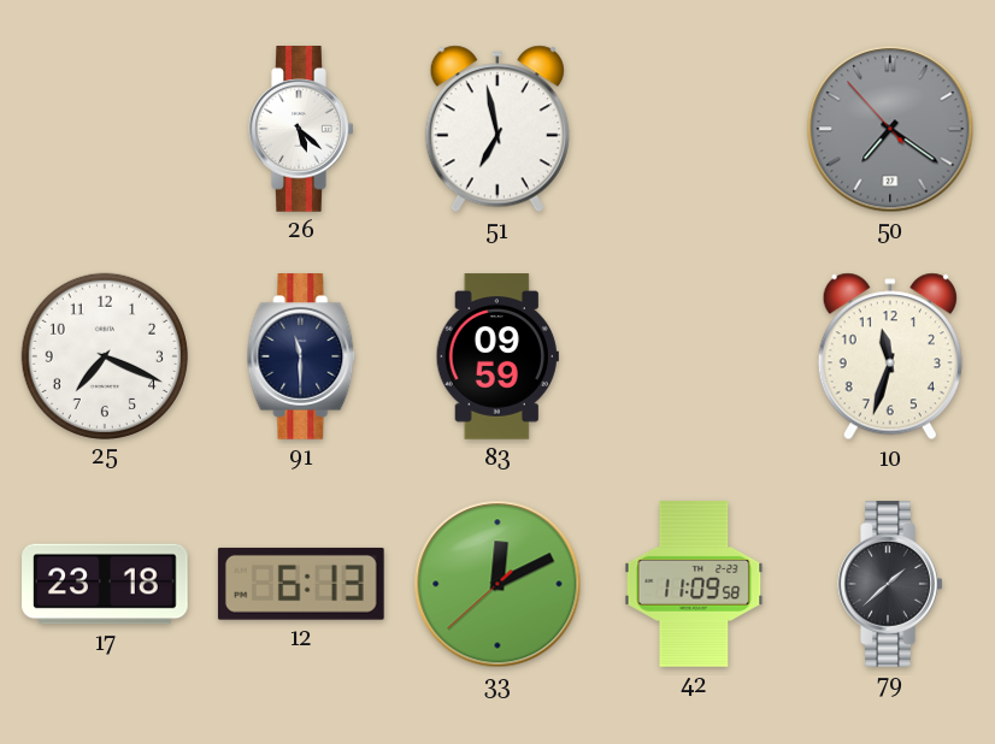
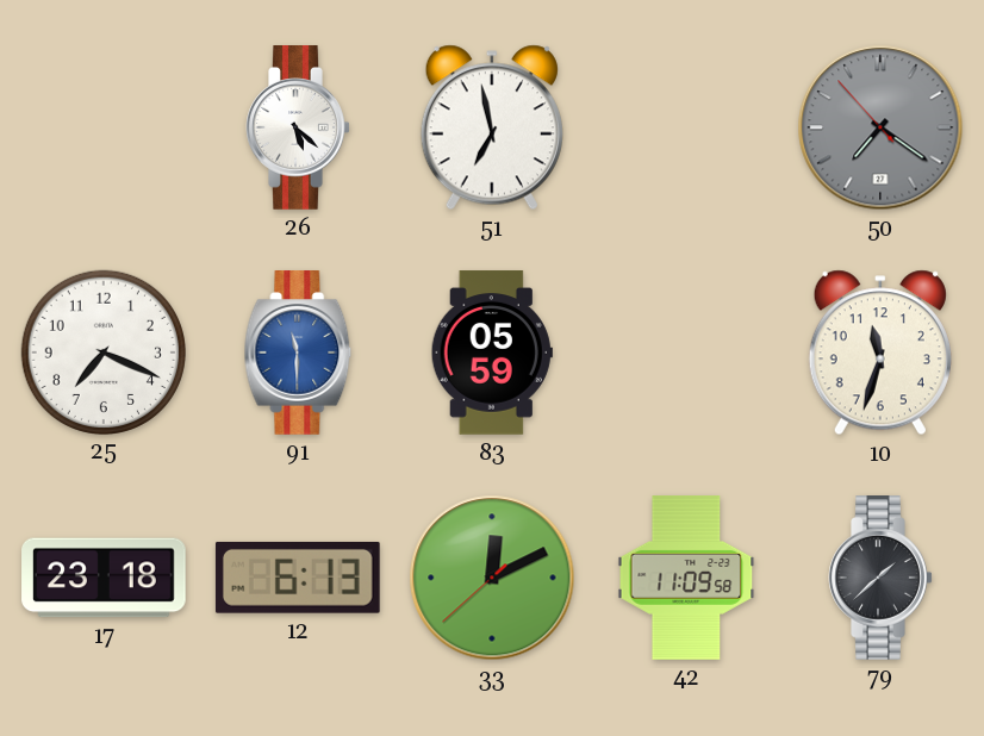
91 dial: navy -> blue
83: 09:59 -> 05:59
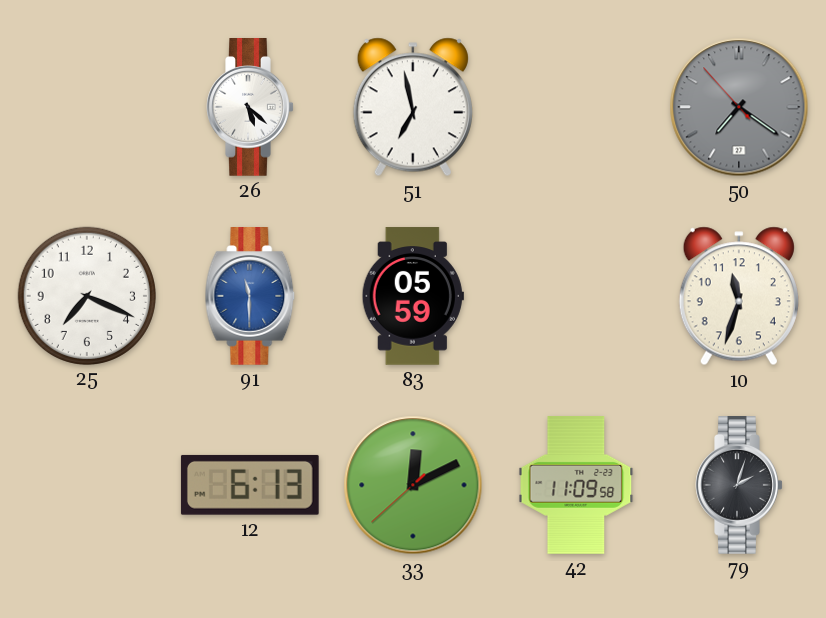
17: 23:18 -> none
79: 1:38 -> 2:03
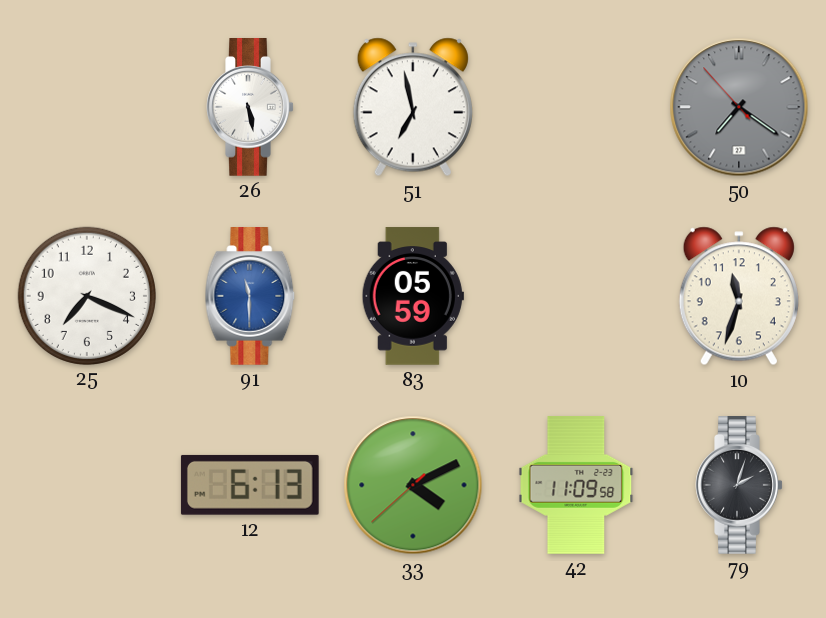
26: 5:22 -> 5:28
33: 12:10 -> 4:10
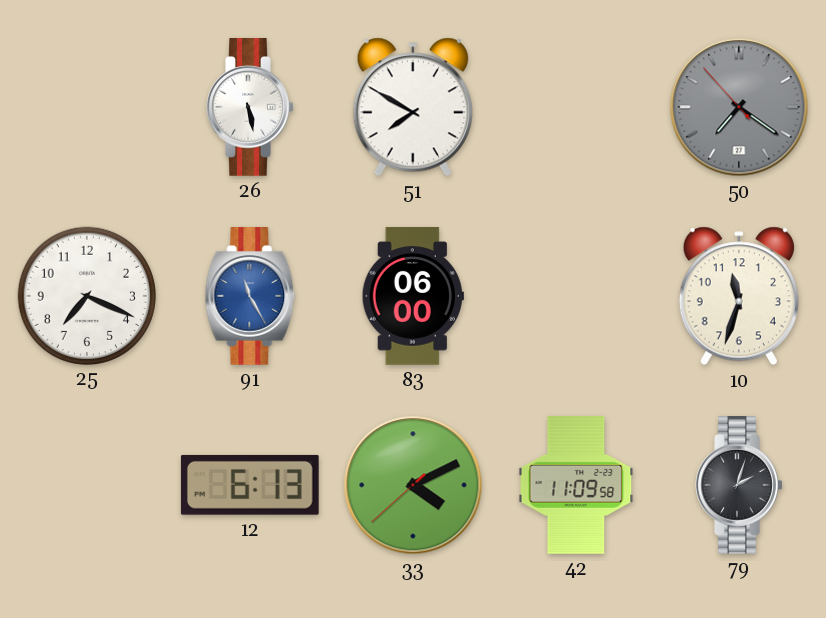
51: 6:58 -> 7:50
91: 11:30 -> 11:25
83: 05:59 -> 06:00
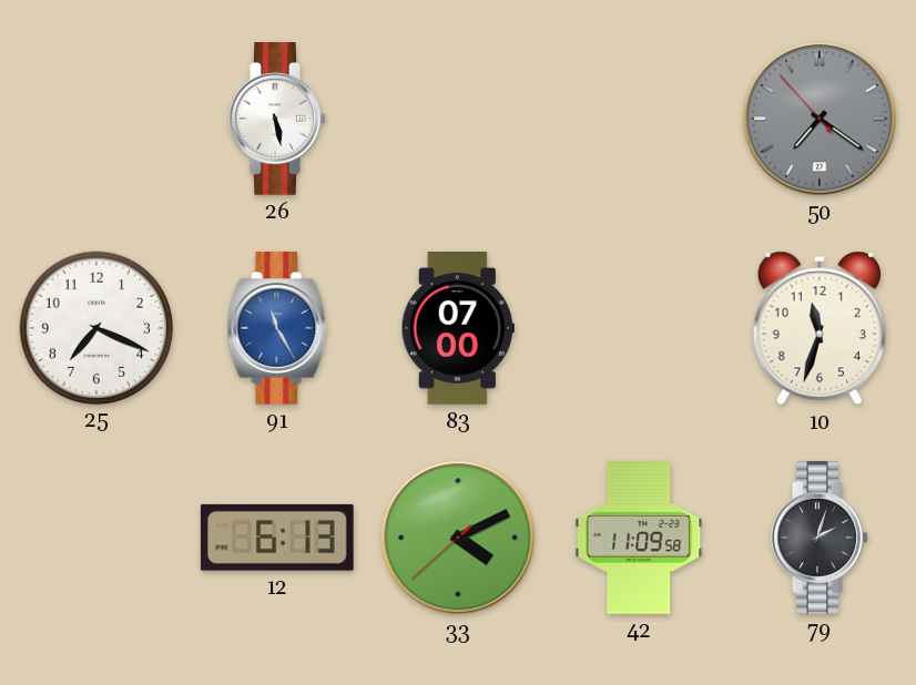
51: 7:50 -> none
83: 06:00 -> 07:00
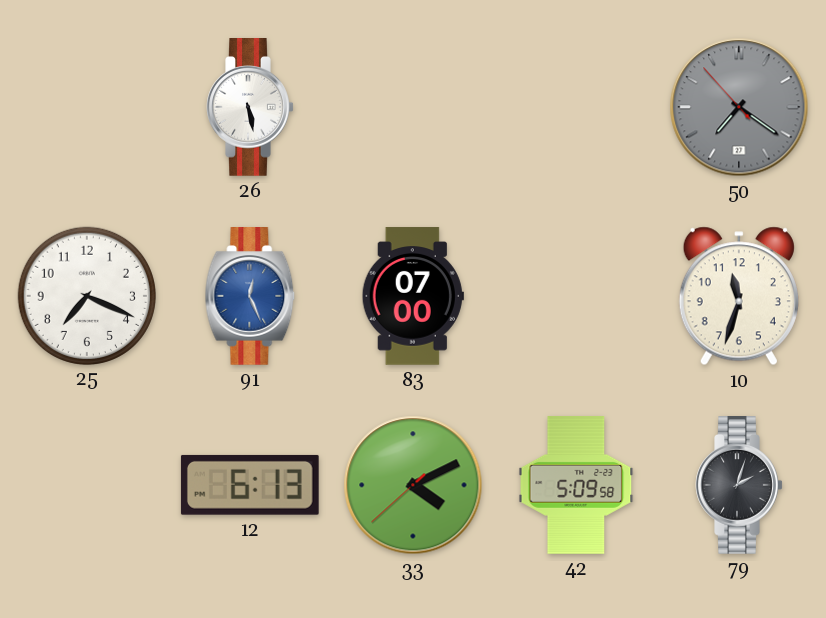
91: 11:25 -> 12:26
42: 11:09 -> 5:09
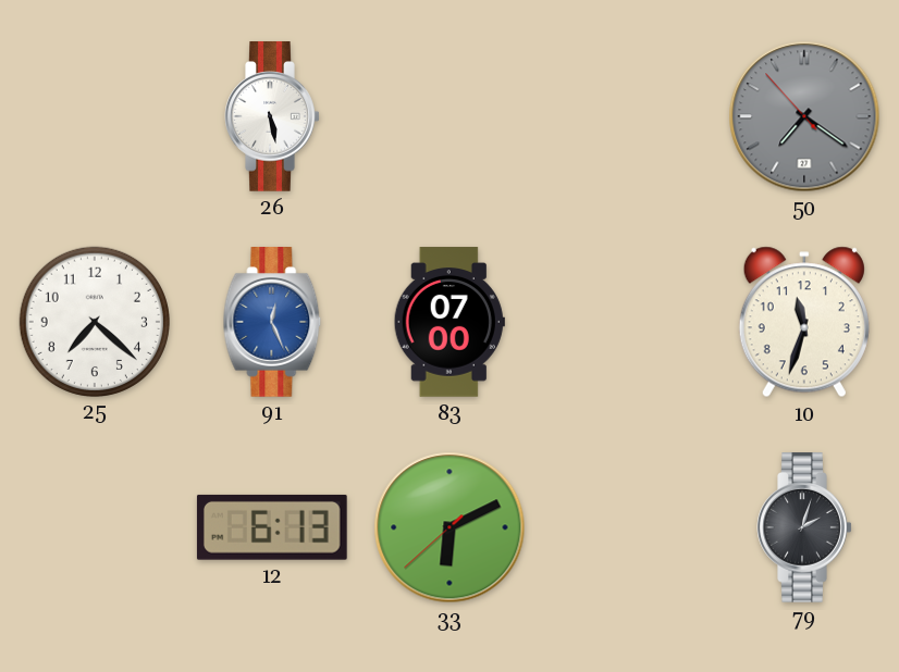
25: 7:19 -> 7:22
33: 4:10 -> 6:10
42: 5:09 -> none
